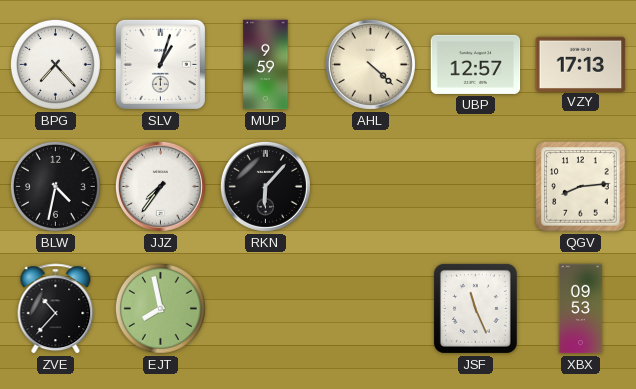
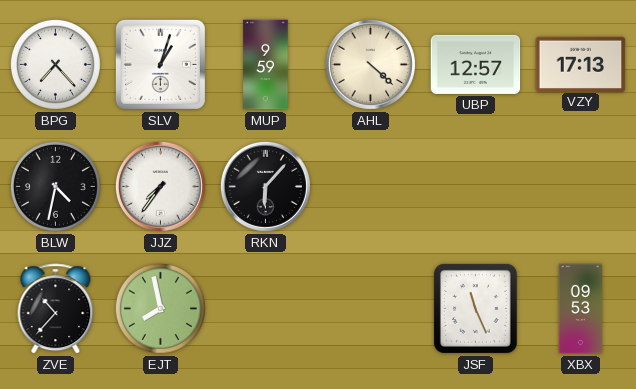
QGV: 8:14 -> none
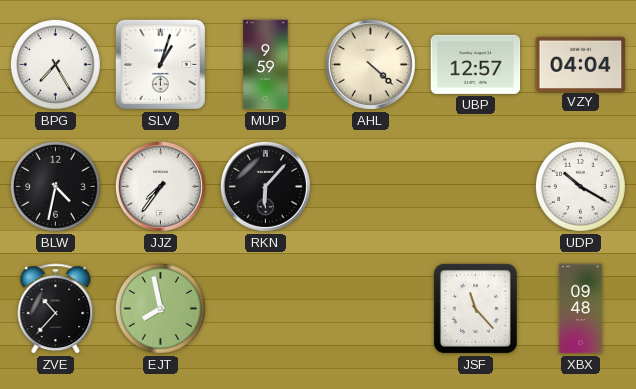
BPG: 7:23 -> 7:25
VZY: 17:13 -> 04:04
UDP: none -> 10:20
JSF: 11:26 -> 11:23
XBX: 09:53 -> 09:48
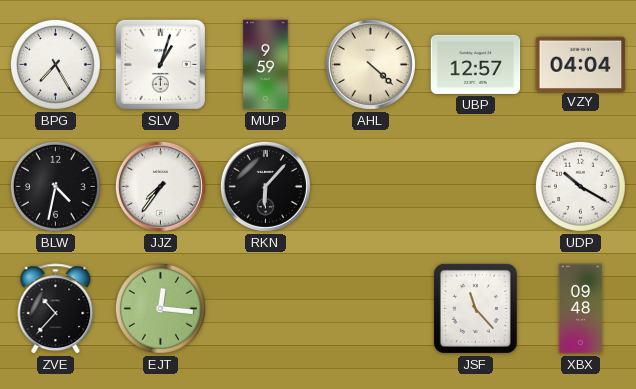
EJT: 7:58 -> 12:16
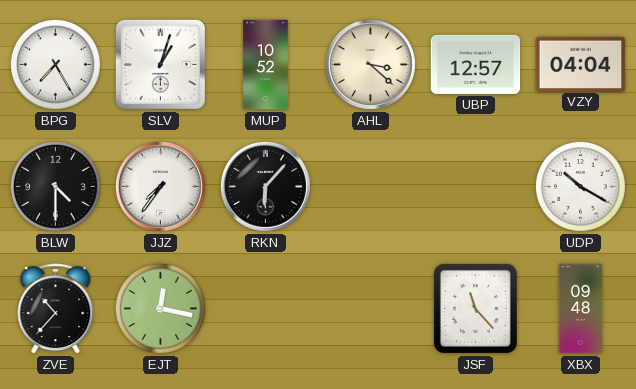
MUP: 9:59 -> 10:52
AHL: 4:22 -> 3:22
BLW: 4:32 -> 4:30
EJT: 12:16 -> 12:17
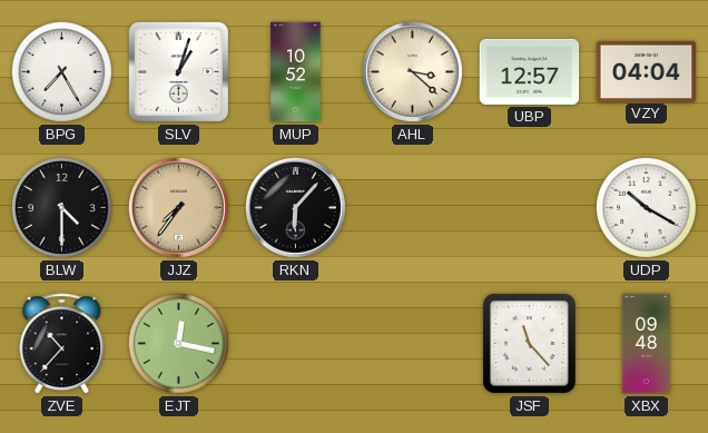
JJZ dial: white -> champagne
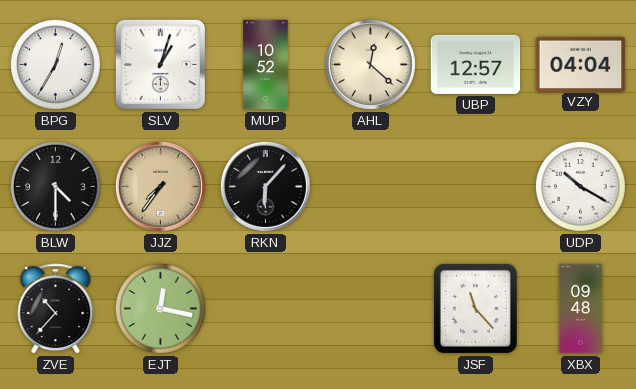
BPG: 7:25 -> 12:35
AHL: 3:22 -> 12:22
